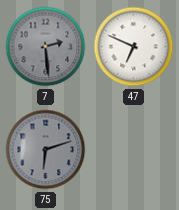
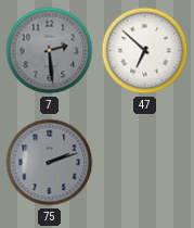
47: 6:49 -> 6:52
75: 6:12 -> 2:12
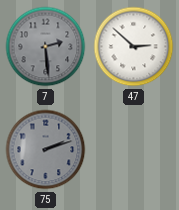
47: 6:52 -> 2:52
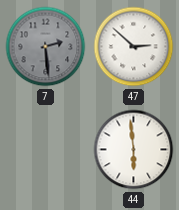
75: 2:12 -> none
44: none -> 5:59
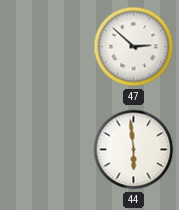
7: 2:29 -> none
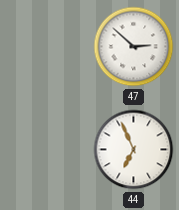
44: 5:59 -> 6:56
